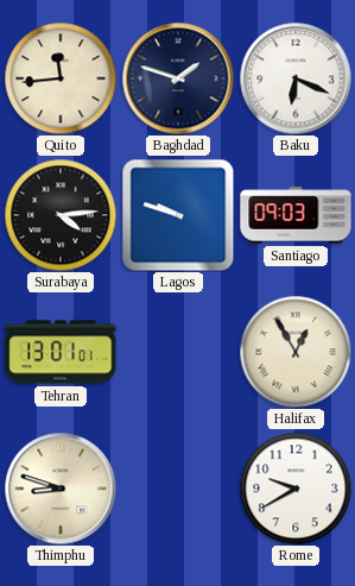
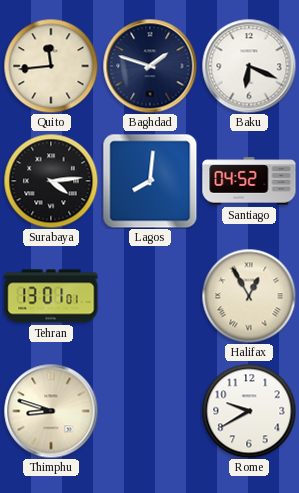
Lagos: 9:48 -> 8:01
Santiago: 09:03 -> 04:52
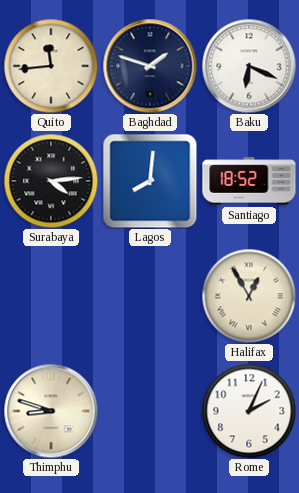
Santiago: 04:52 -> 18:52
Tehran: 13:01 -> none
Rome: 9:40 -> 2:04
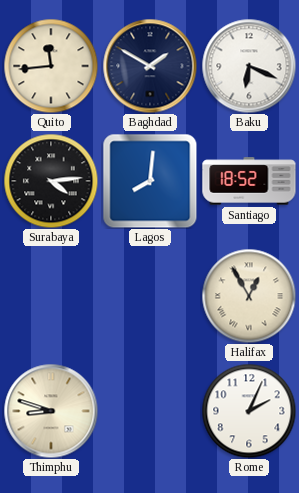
Baghdad: 1:48 -> 1:50
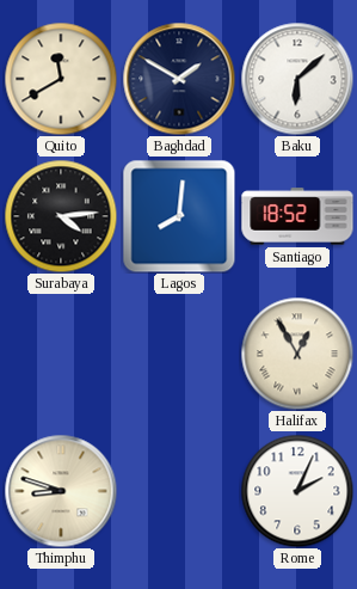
Quito: 11:44 -> 11:40
Baku: 6:19 -> 6:08
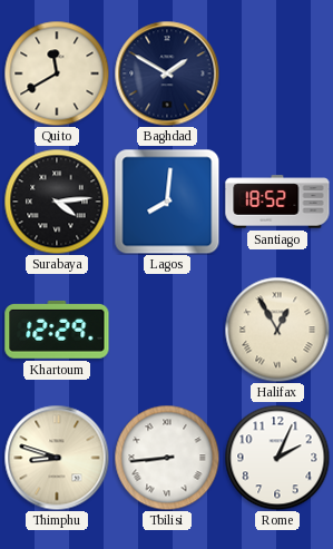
Baku: 6:08 -> none
Khartoum: none -> 12:29
Tbilisi: none -> 8:44
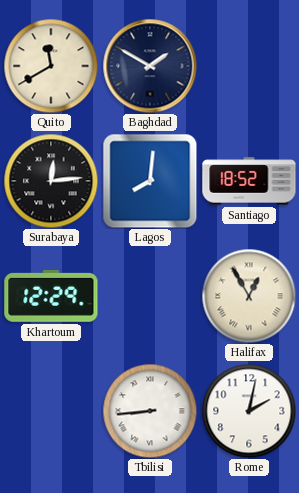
Surabaya: 4:14 -> 12:14
Thimphu: 8:48 -> none
Rome: 2:04 -> 2:02
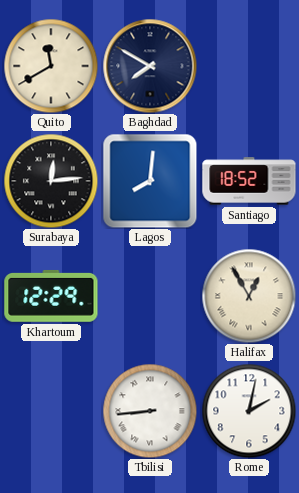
Baghdad: 1:50 -> 7:50
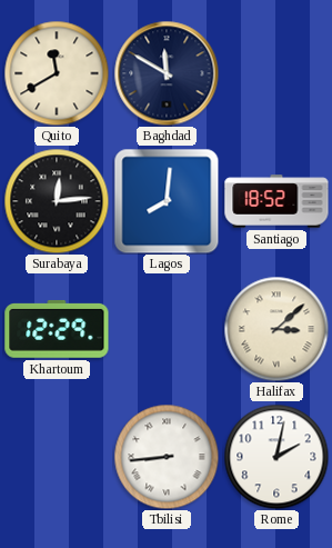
Baghdad: 7:50 -> 11:50
Halifax: 12:55 -> 3:08
